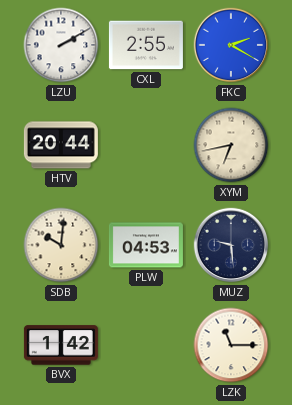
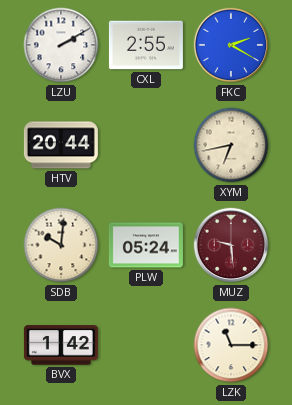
PLW: 04:53 -> 05:24
MUZ dial: navy -> burgundy
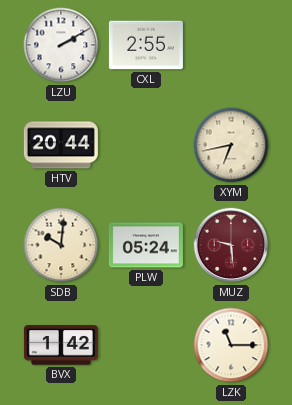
FKC: 2:20 -> none
